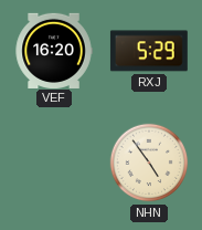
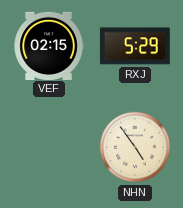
VEF: 16:20 -> 02:15
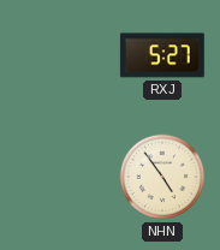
VEF: 02:15 -> none
RXJ: 5:29 -> 5:27
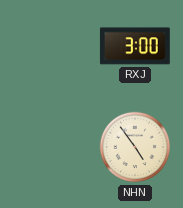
RXJ: 5:27 -> 3:00
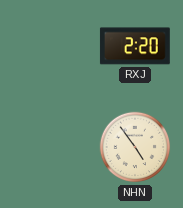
RXJ: 3:00 -> 2:20
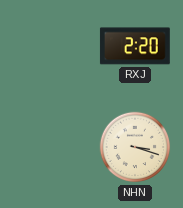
NHN: 4:54 -> 3:18
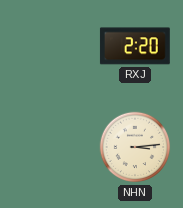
NHN: 3:18 -> 3:14
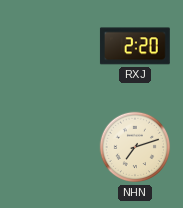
NHN: 3:14 -> 7:12
